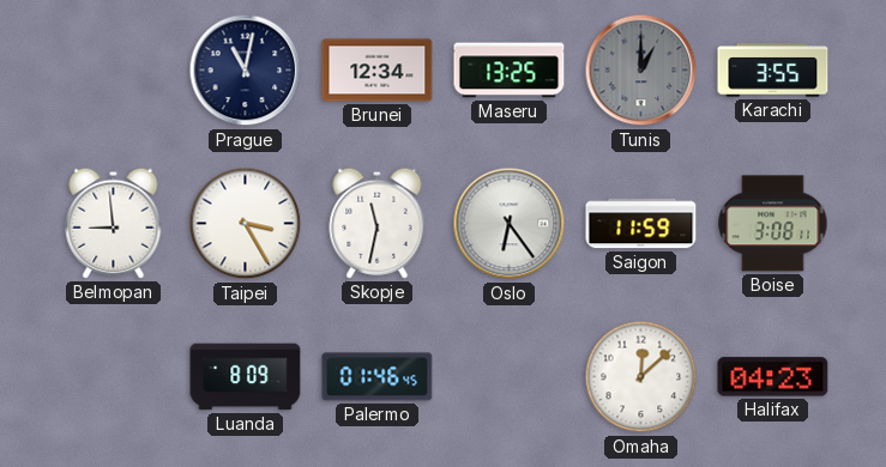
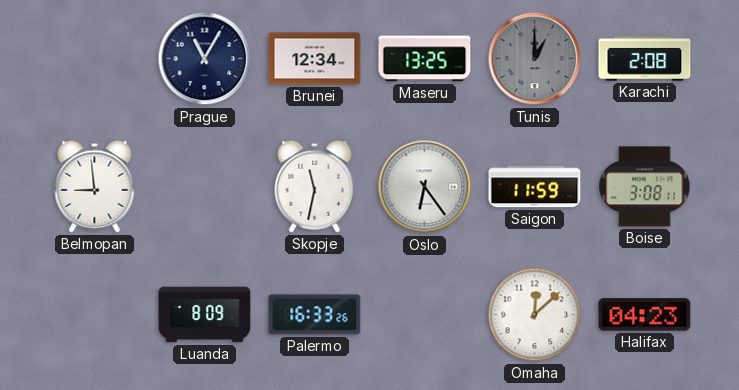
Prague: 11:02 -> 11:05
Karachi: 3:55 -> 2:08
Taipei: 3:25 -> none
Palermo: 01:46 -> 16:33
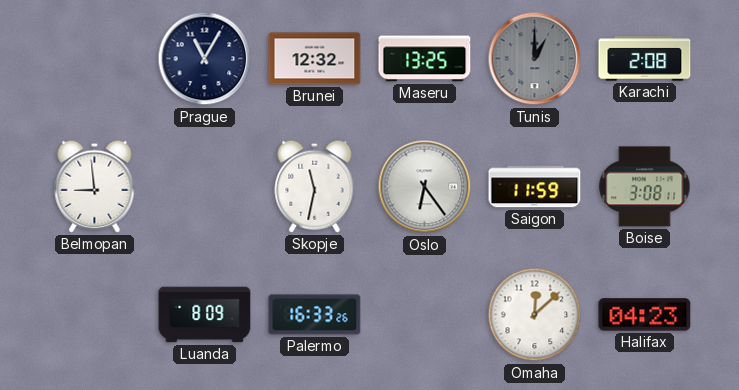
Brunei: 12:34 -> 12:32
